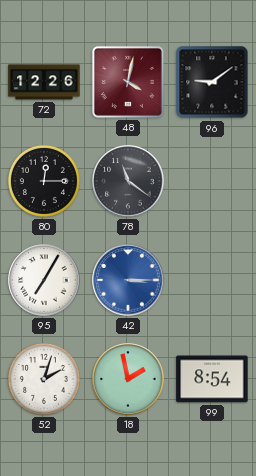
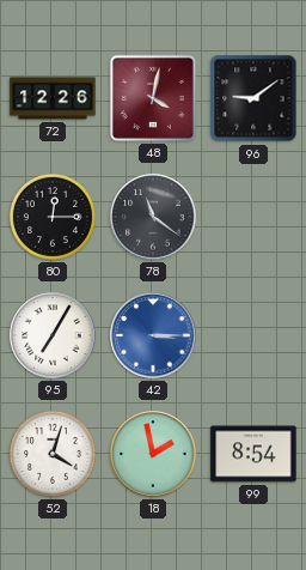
52: 2:03 -> 4:03
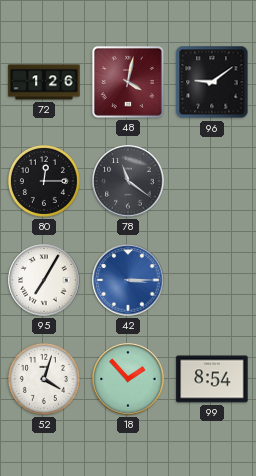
72: 12:26 -> 1:26
18: 1:58 -> 1:53
